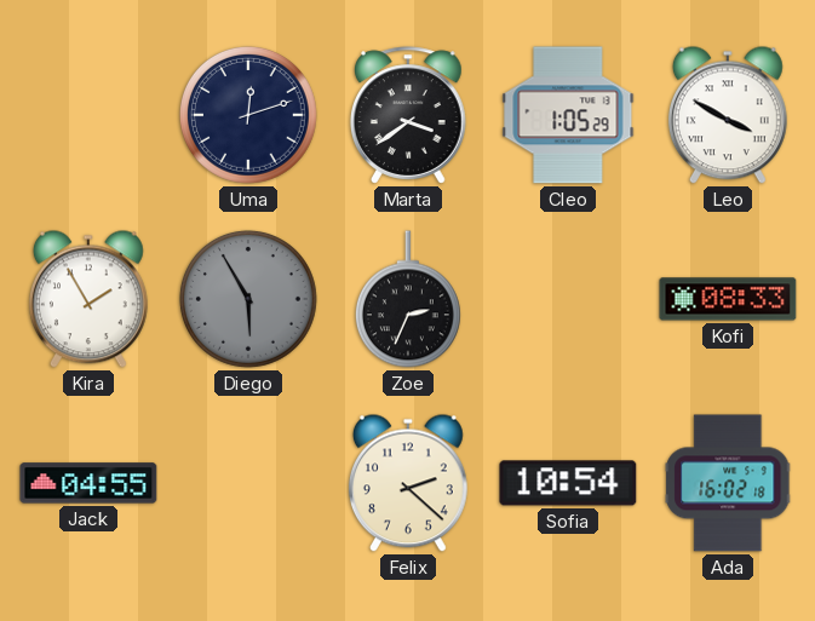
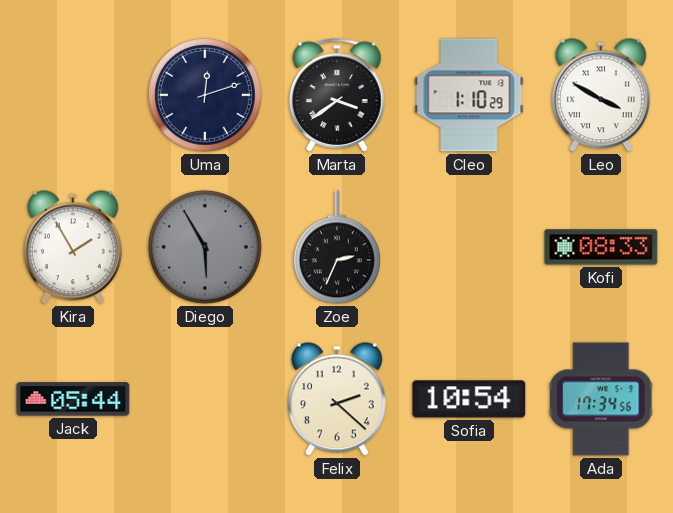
Cleo: 1:05 -> 1:10
Jack: 04:55 -> 05:44
Ada: 16:02 -> 17:34
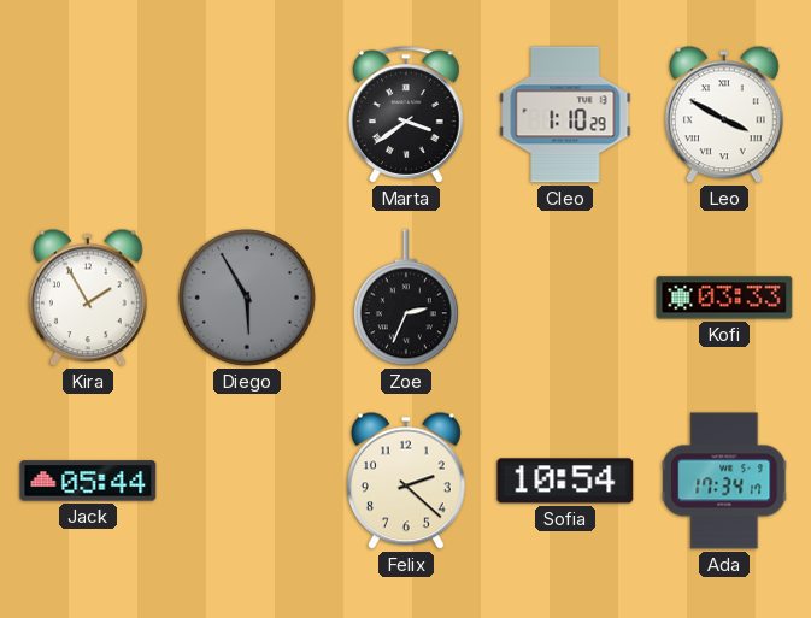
Uma: 12:12 -> none
Kofi: 08:33 -> 03:33
Ada: 17:34:56 -> 17:34:17
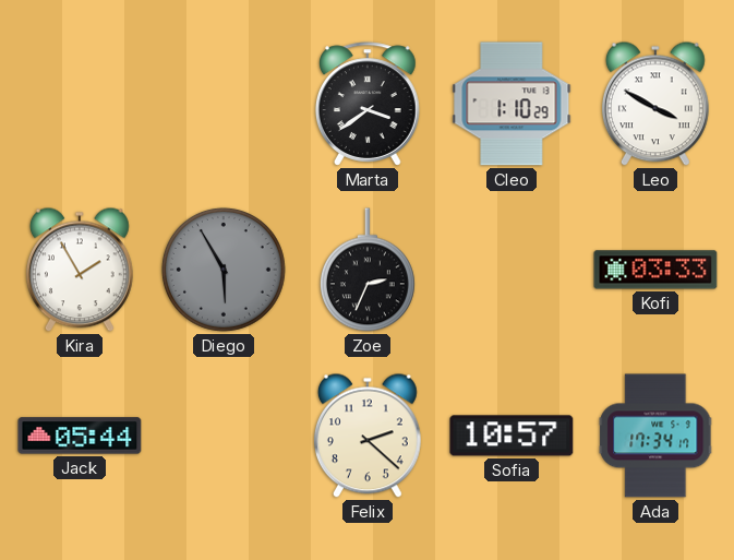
Sofia: 10:54 -> 10:57
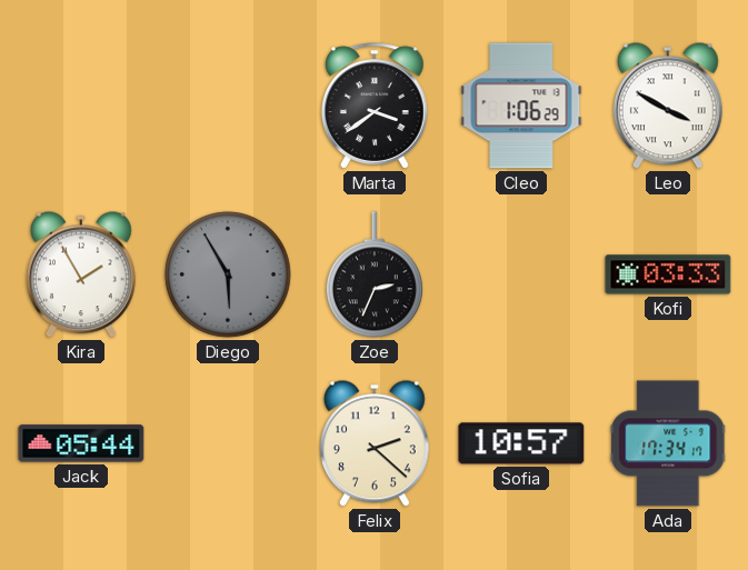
Cleo: 1:10 -> 1:06
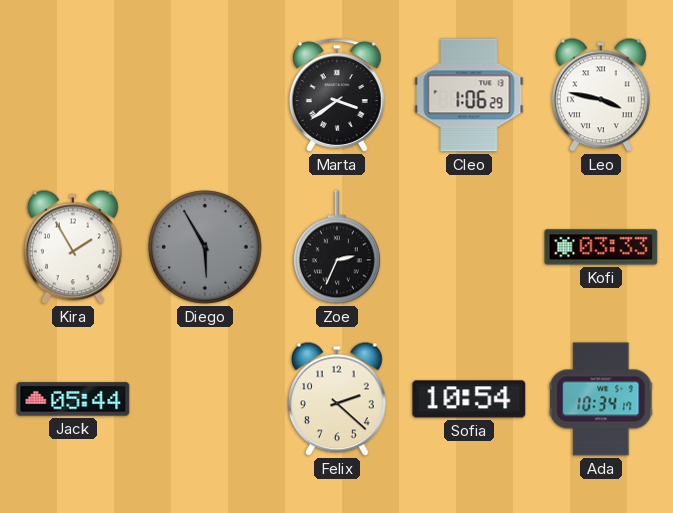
Leo: 3:50 -> 3:47
Sofia: 10:57 -> 10:54
Ada: 17:34 -> 10:34
